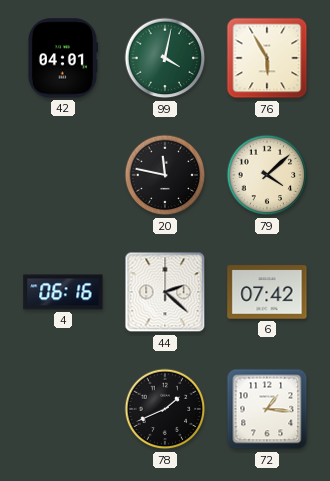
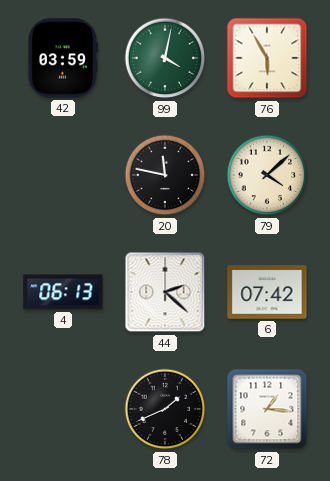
42: 04:01 -> 03:59
4: 06:16 -> 06:13
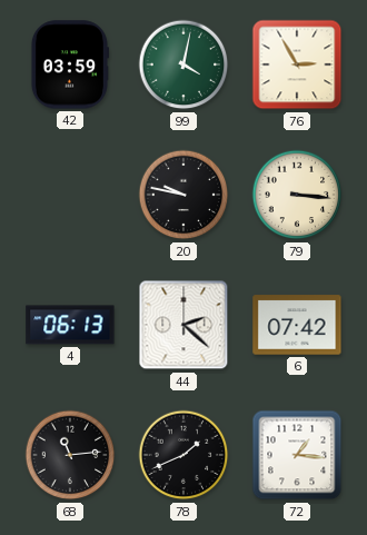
76: 5:55 -> 2:55
20: 11:47 -> 9:47
79: 4:08 -> 3:16
68: none -> 11:14
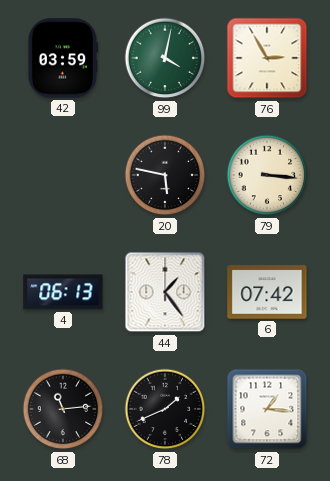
20: 9:47 -> 5:47
44: 2:22 -> 1:24
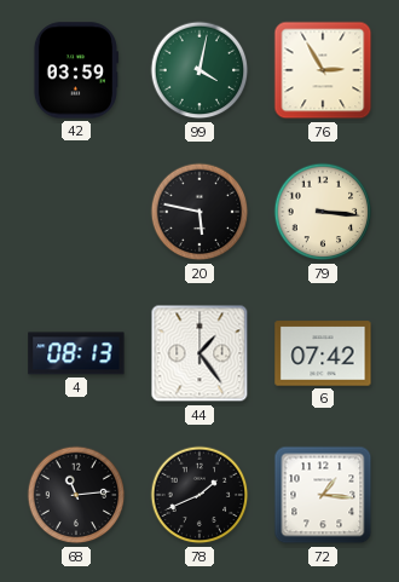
4: 06:13 -> 08:13
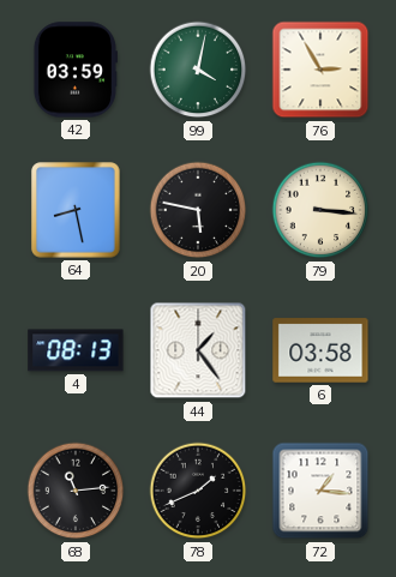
64: none -> 8:28
6: 07:42 -> 03:58
